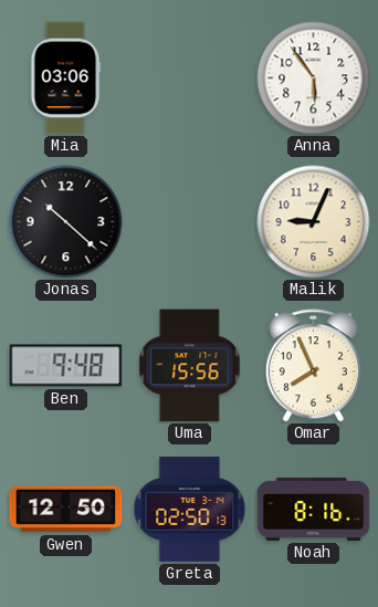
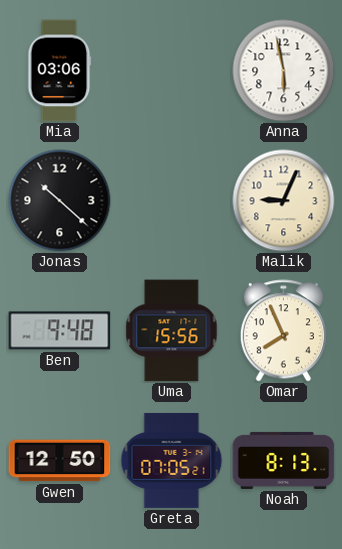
Anna: 5:54 -> 5:58
Greta: 02:50 -> 07:05
Noah: 8:16 -> 8:13
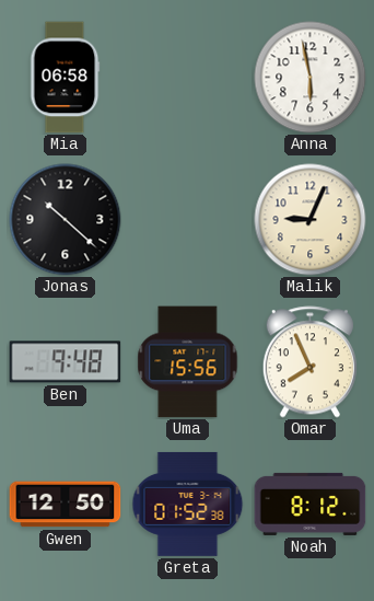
Mia: 03:06 -> 06:58
Greta: 07:05 -> 01:52
Noah: 8:13 -> 8:12
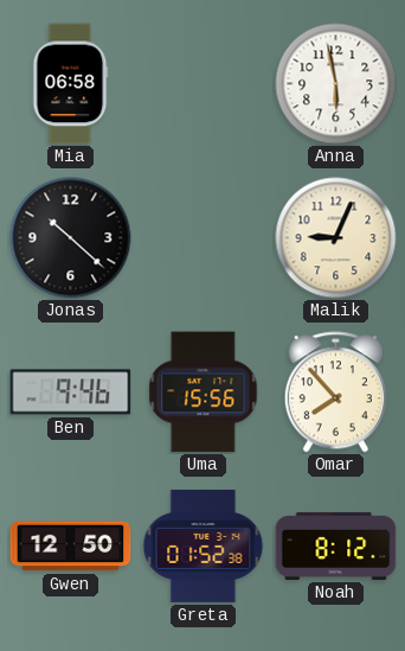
Ben: 9:48 -> 9:46
Omar: 7:56 -> 7:53
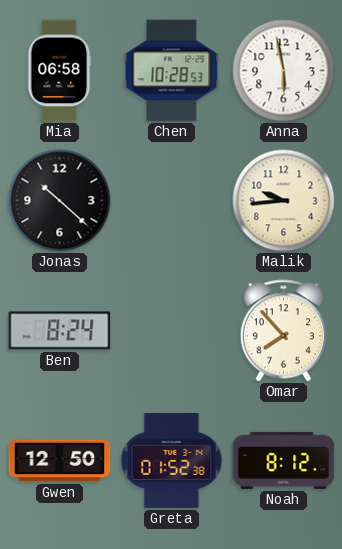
Chen: none -> 10:28
Malik: 9:04 -> 9:44
Ben: 9:46 -> 8:24
Uma: 15:56 -> none
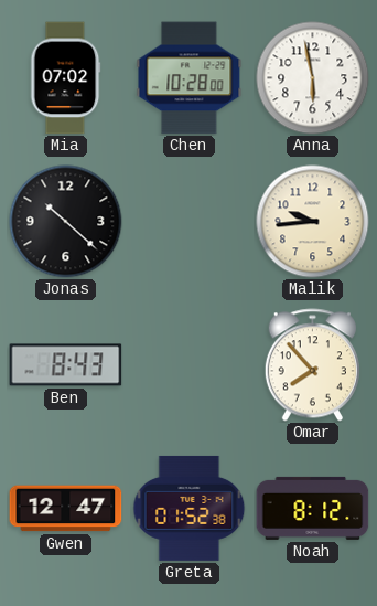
Mia: 06:58 -> 07:02
Chen: 10:28:53 -> 10:28:00
Ben: 8:24 -> 8:43
Gwen: 12:50 -> 12:47
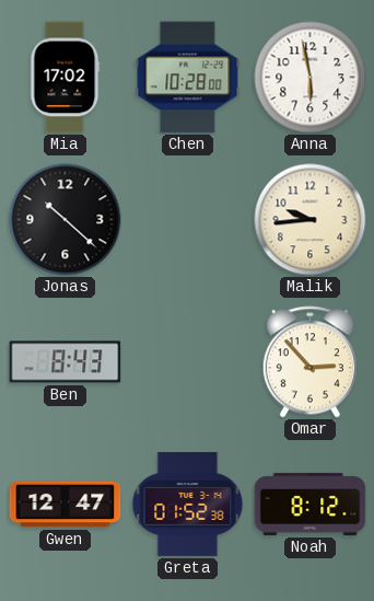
Mia: 07:02 -> 17:02
Omar: 7:53 -> 2:53
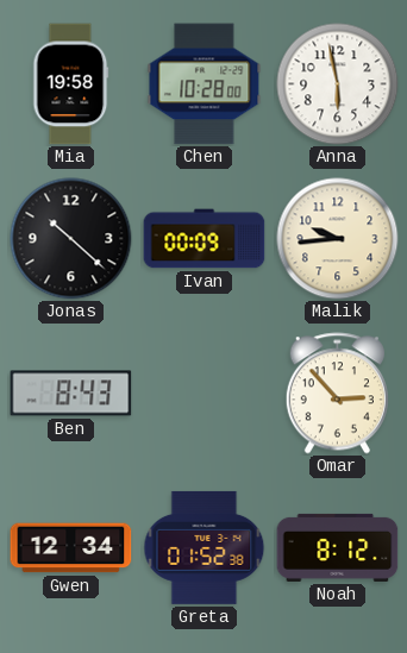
Mia: 17:02 -> 19:58
Ivan: none -> 00:09
Gwen: 12:47 -> 12:34
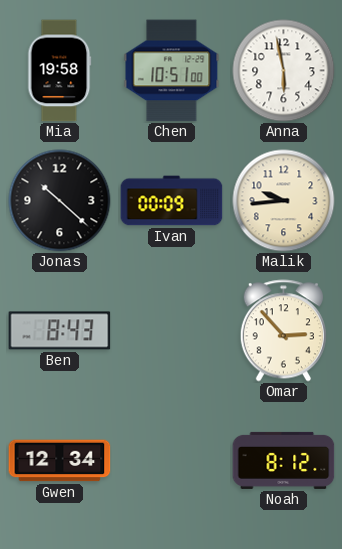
Chen: 10:28 -> 10:51
Greta: 01:52 -> none
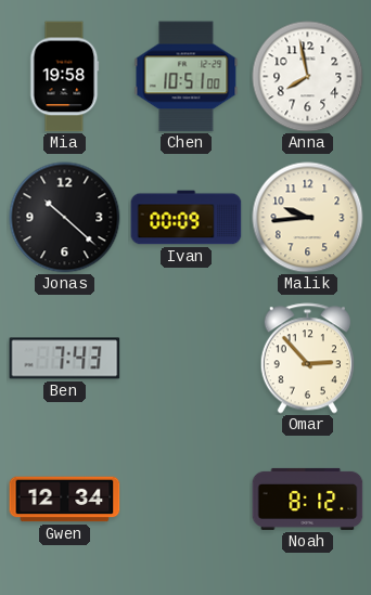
Anna: 5:58 -> 7:58
Ben: 8:43 -> 7:43
